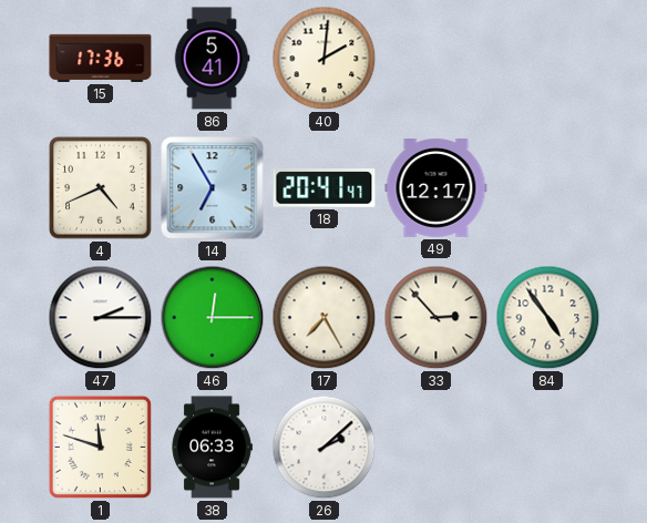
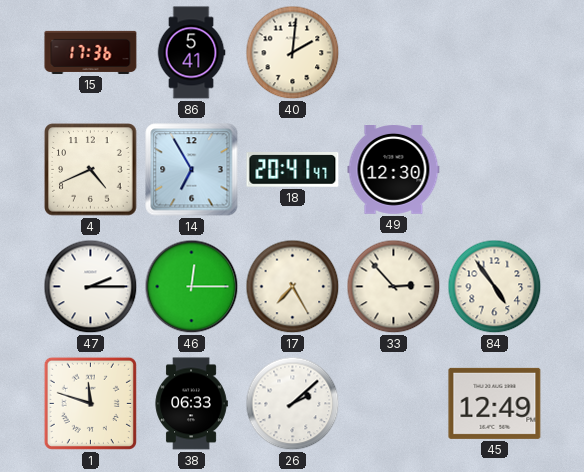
49: 12:17 -> 12:30
45: none -> 12:49
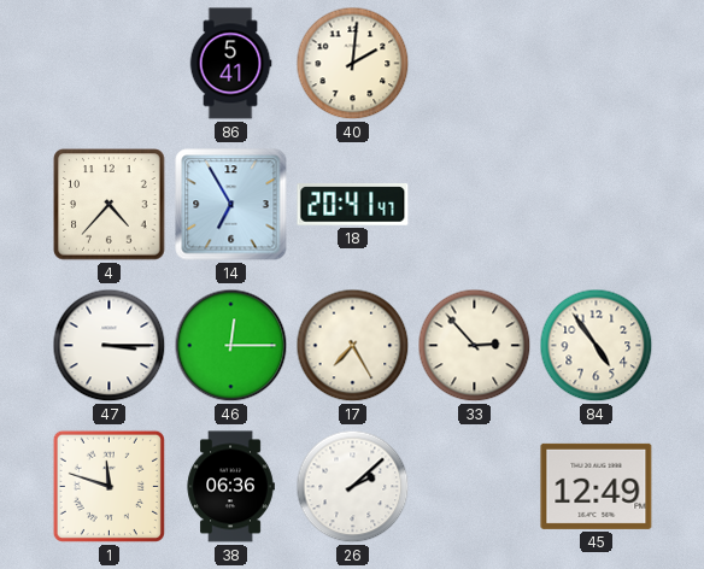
15: 17:36 -> none
4: 4:41 -> 4:37
49: 12:30 -> none
47: 2:15 -> 3:15
38: 06:33 -> 06:36
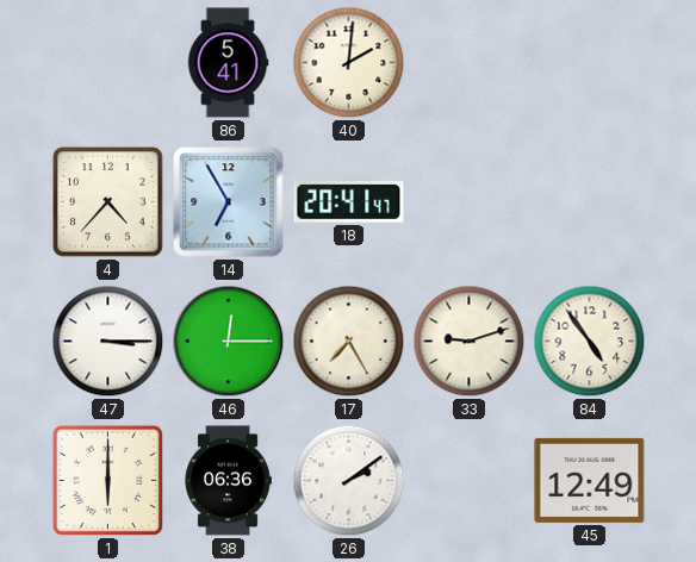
33: 2:53 -> 9:12
1: 11:48 -> 6:00
26: 2:08 -> 2:09
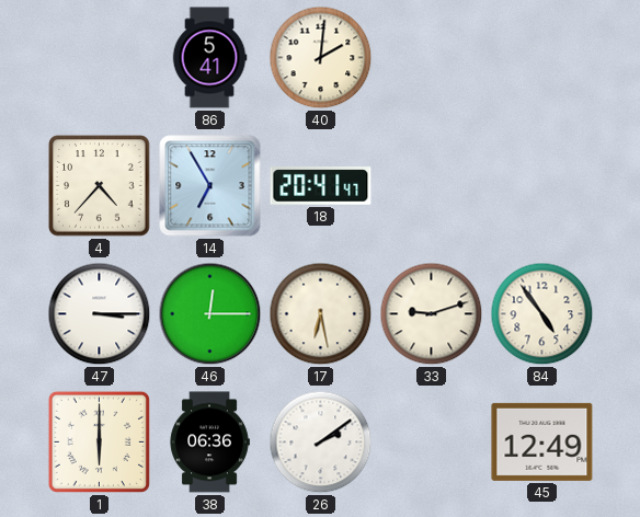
17: 7:25 -> 6:28
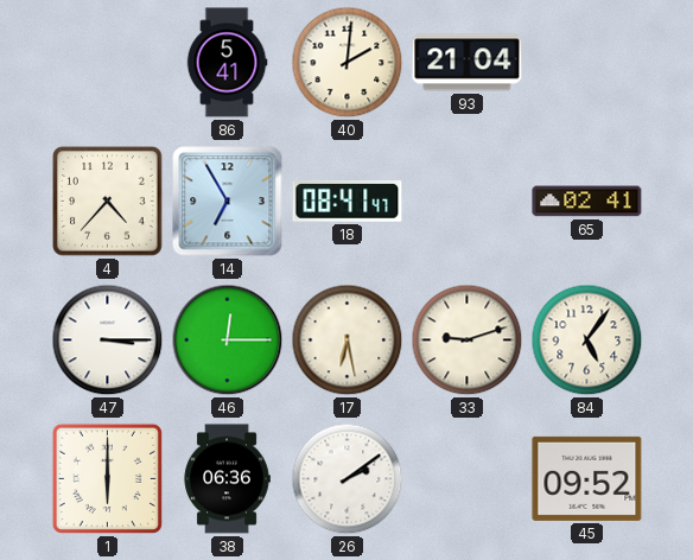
93: none -> 21:04
18: 20:41 -> 08:41
65: none -> 02:41
84: 4:54 -> 5:06
45: 12:49 -> 09:52
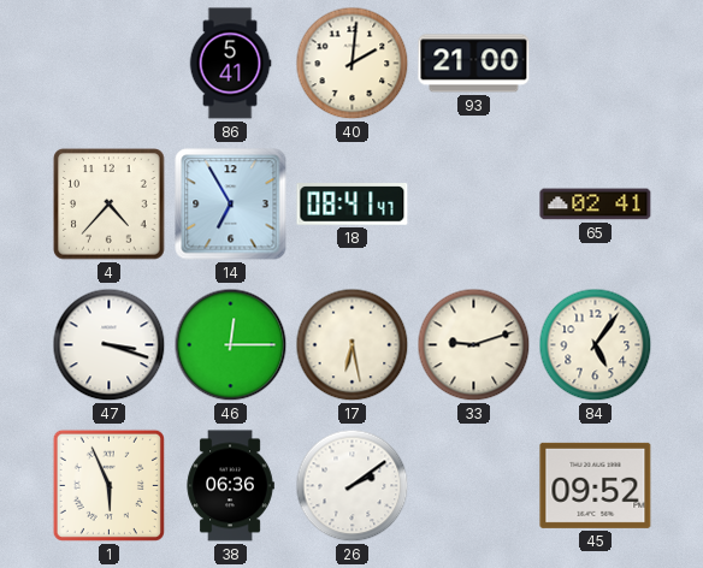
93: 21:04 -> 21:00
47: 3:15 -> 3:18
1: 6:00 -> 5:56
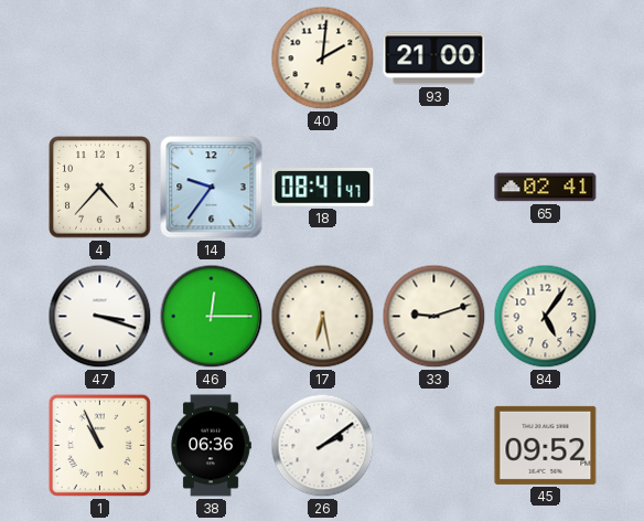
86: 5:41 -> none
14: 6:55 -> 9:36
1: 5:56 -> 10:56
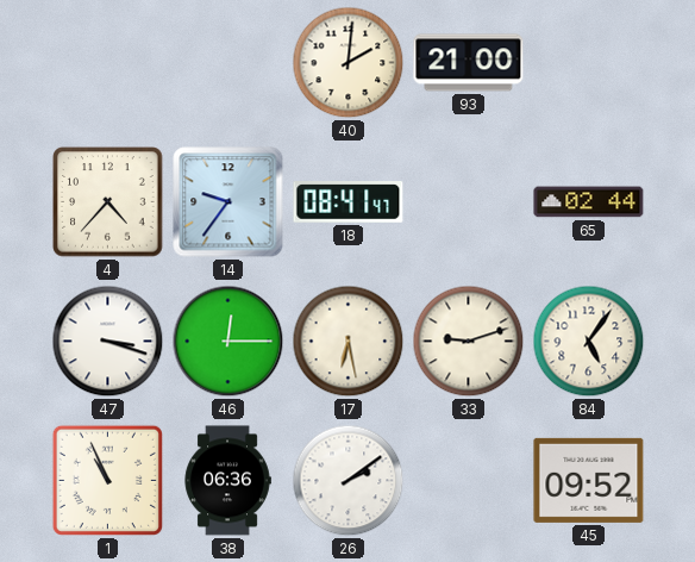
65: 02:41 -> 02:44
